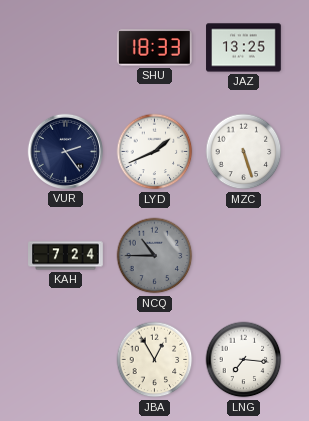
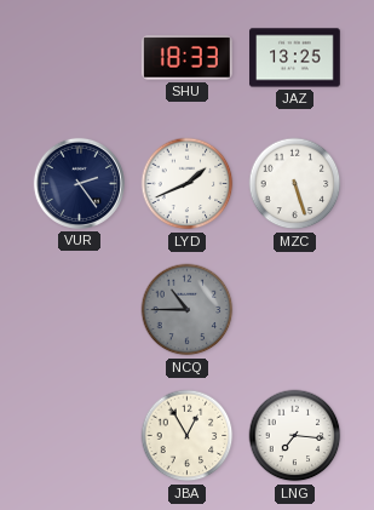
KAH: 7:24 -> none
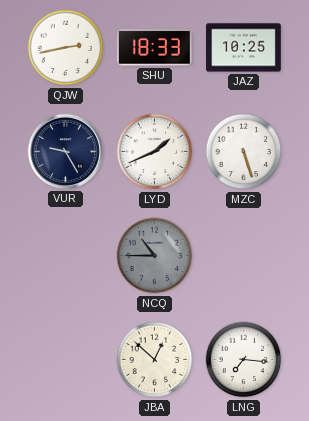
QJW: none -> 2:43
JAZ: 13:25 -> 10:25
VUR: 2:24 -> 9:25
JBA: 12:55 -> 12:52
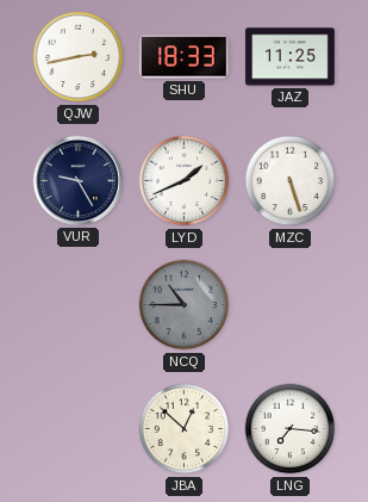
JAZ: 10:25 -> 11:25
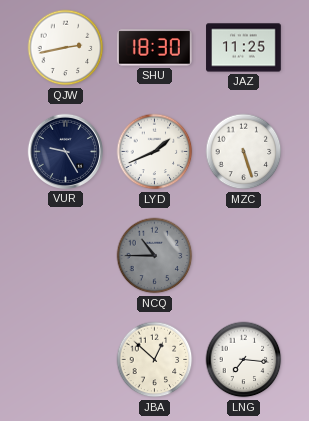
SHU: 18:33 -> 18:30
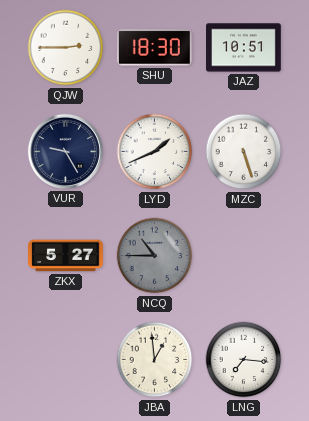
QJW: 2:43 -> 2:45
JAZ: 11:25 -> 10:51
ZKX: none -> 5:27
JBA: 12:52 -> 12:59
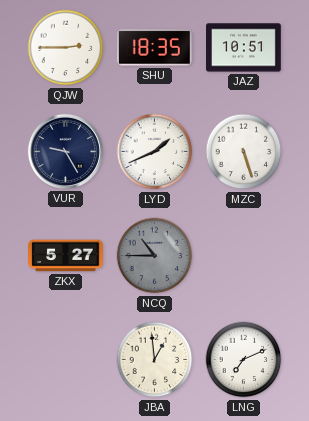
SHU: 18:30 -> 18:35
LNG: 7:16 -> 7:11
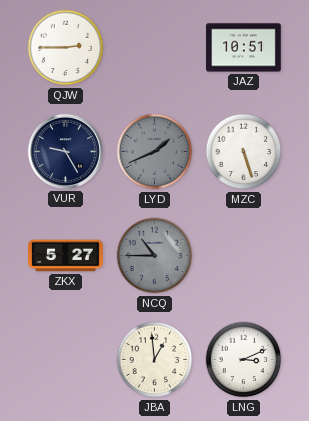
SHU: 18:35 -> none
LYD dial: white -> grey
LNG: 7:11 -> 3:11
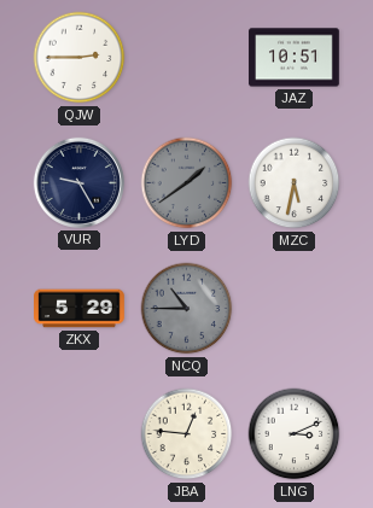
LYD: 1:41 -> 1:39
MZC: 5:27 -> 5:32
ZKX: 5:27 -> 5:29
JBA: 12:59 -> 12:46
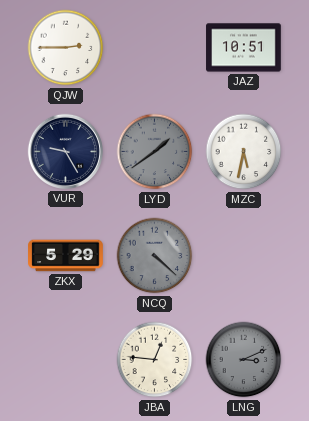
NCQ: 10:45 -> 4:22
LNG dial: white -> grey
